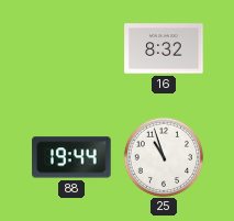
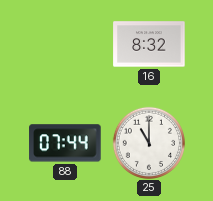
88: 19:44 -> 07:44
25: 10:57 -> 11:00
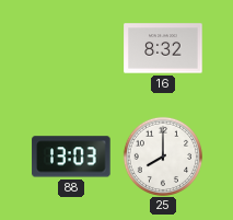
88: 07:44 -> 13:03
25: 11:00 -> 8:00
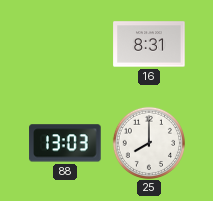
16: 8:32 -> 8:31
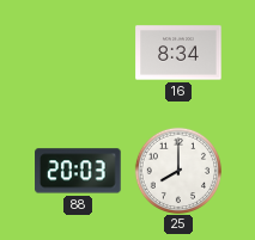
16: 8:31 -> 8:34
88: 13:03 -> 20:03
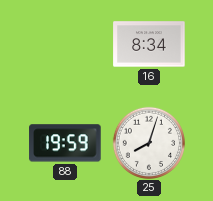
88: 20:03 -> 19:59
25: 8:00 -> 8:03
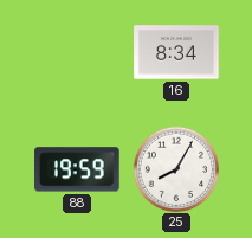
25: 8:03 -> 8:05
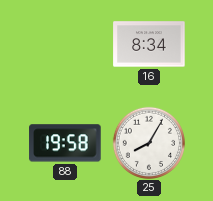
88: 19:59 -> 19:58
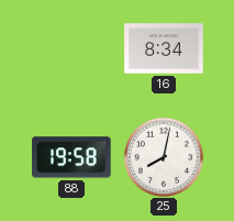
25: 8:05 -> 8:02
